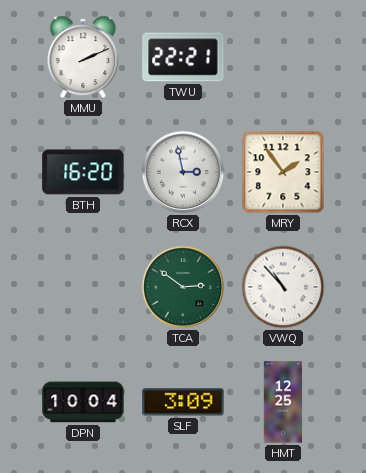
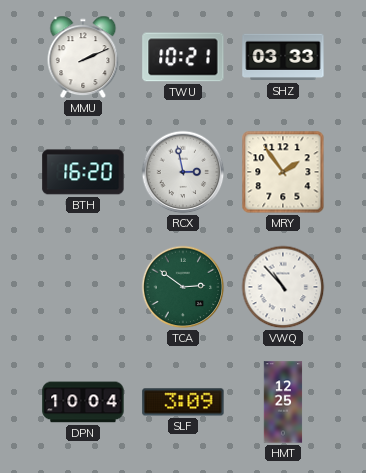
TWU: 22:21 -> 10:21
SHZ: none -> 03:33
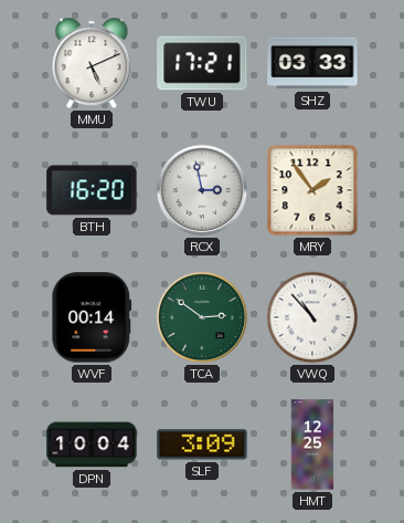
MMU: 2:11 -> 5:11
TWU: 10:21 -> 17:21
WVF: none -> 00:14
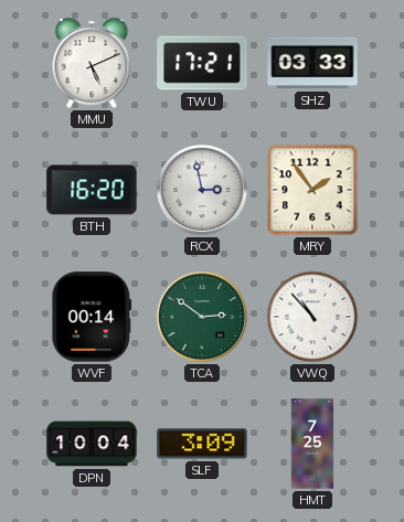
HMT: 12:25 -> 7:25
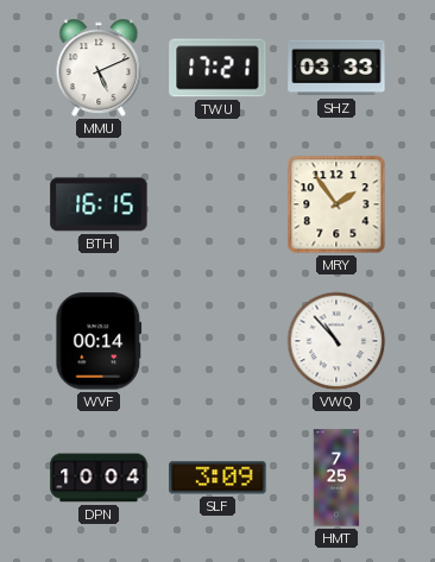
BTH: 16:20 -> 16:15
RCX: 2:58 -> none
TCA: 2:51 -> none
